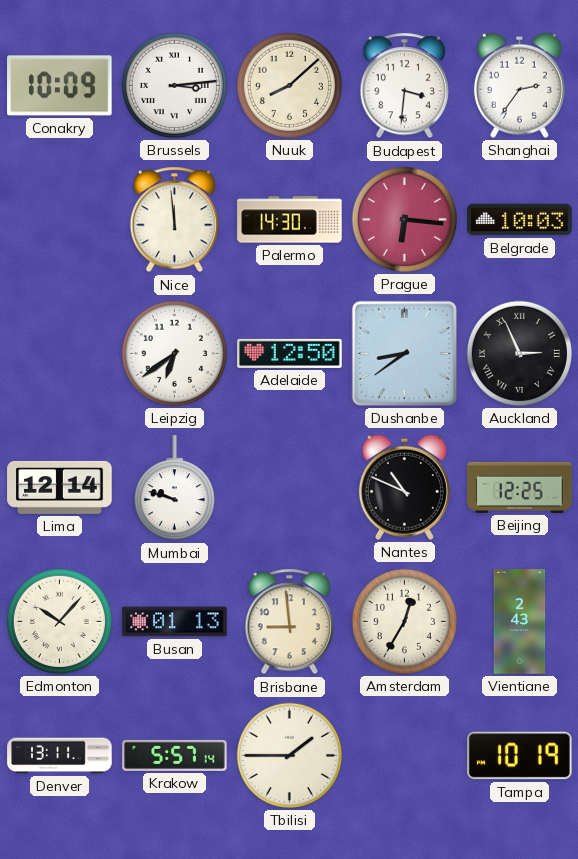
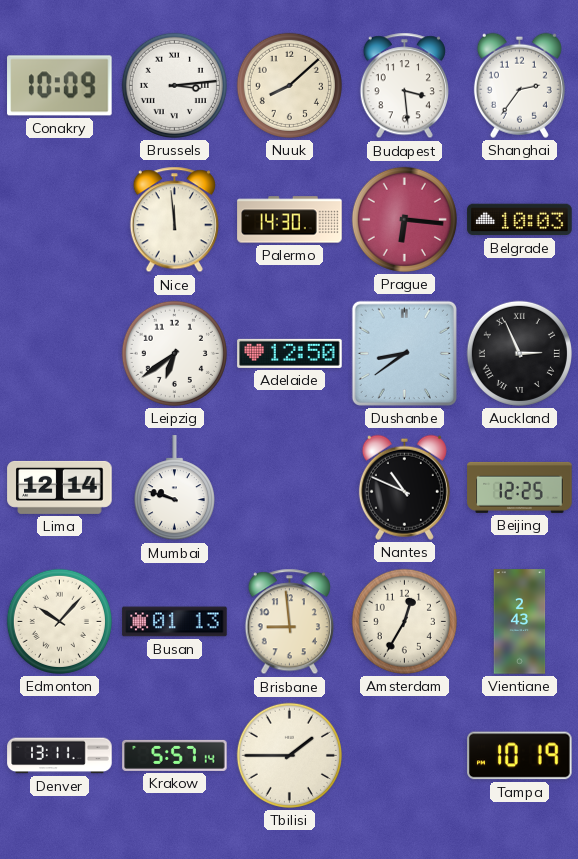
Budapest: 3:31 -> 3:29
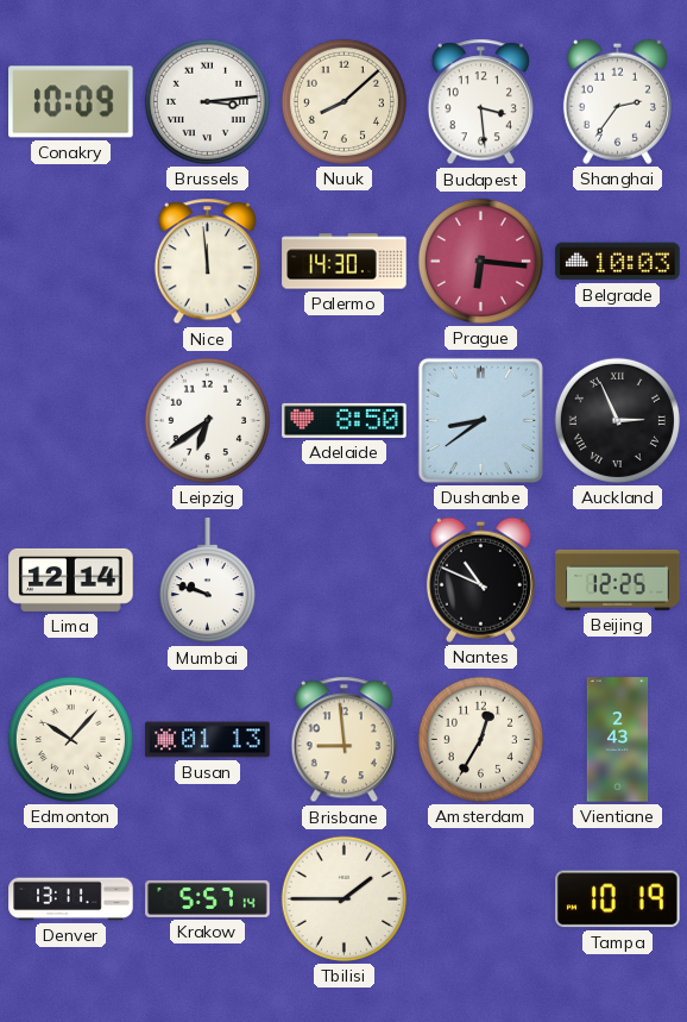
Adelaide: 12:50 -> 8:50
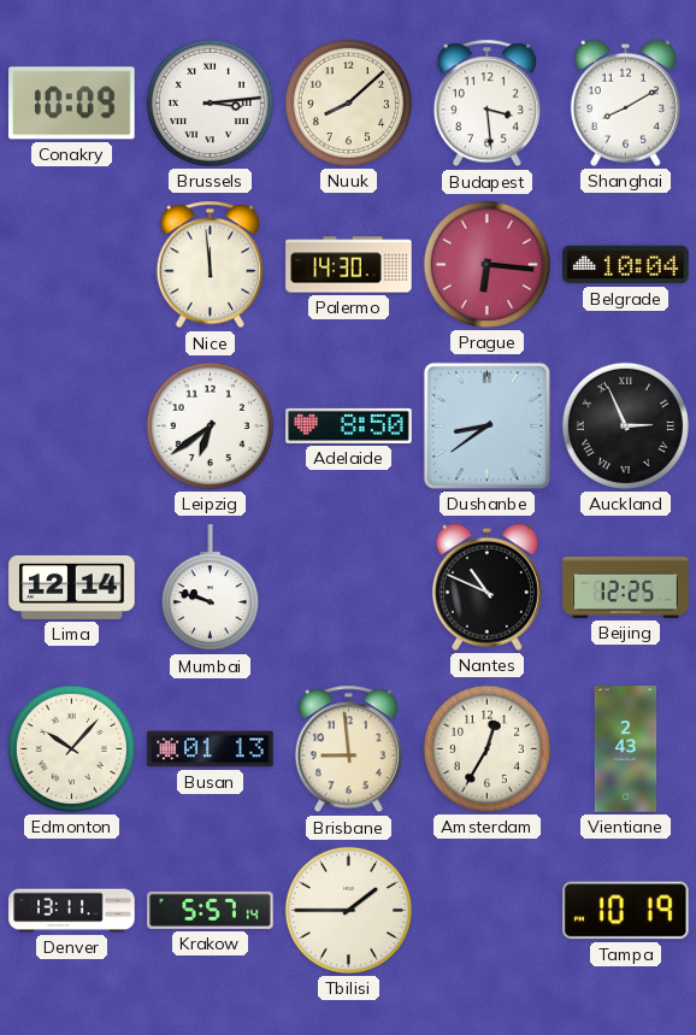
Shanghai: 2:36 -> 8:10
Belgrade: 10:03 -> 10:04
